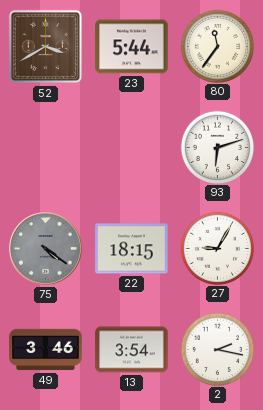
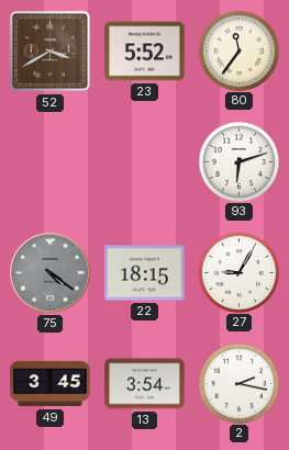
23: 5:44 -> 5:52
49: 3:46 -> 3:45
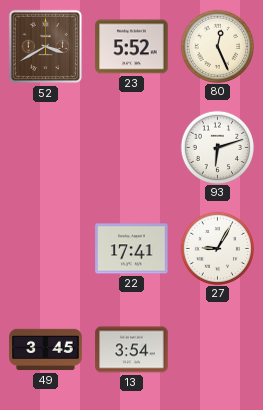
80: 11:36 -> 12:26
75: 4:21 -> none
22: 18:15 -> 17:41
2: 2:17 -> none
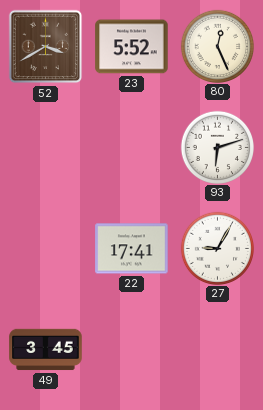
13: 3:54 -> none
